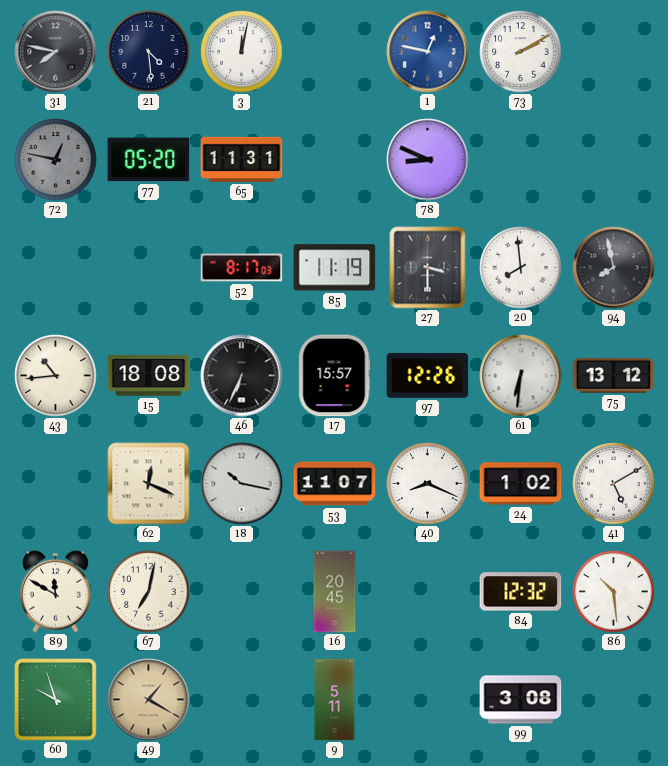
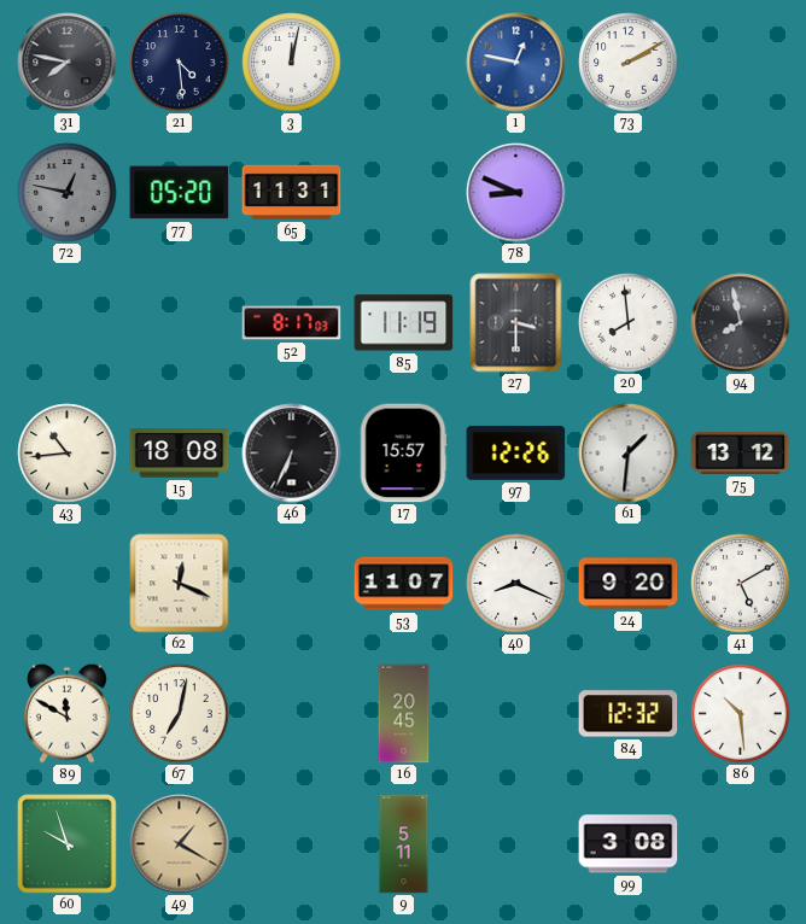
61: 6:31 -> 1:31
18: 10:17 -> none
24: 1:02 -> 9:20
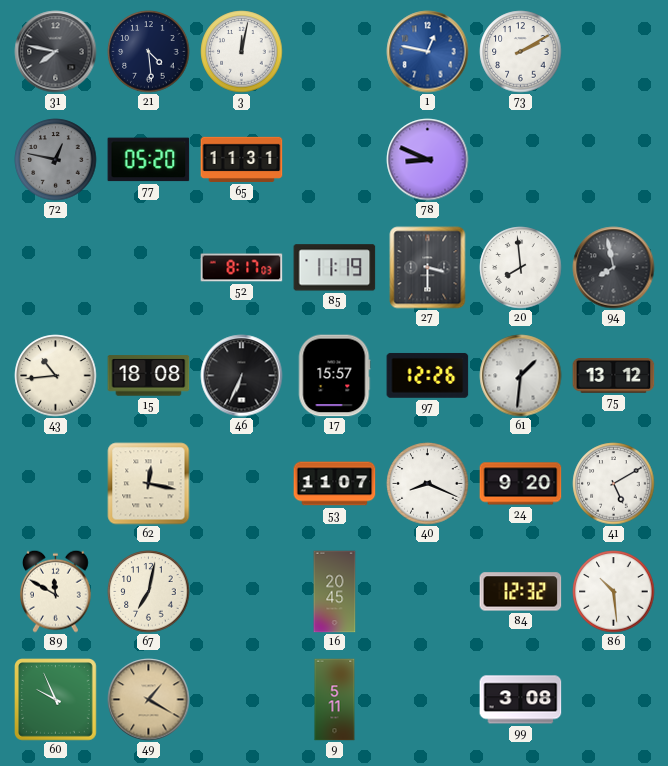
62: 12:19 -> 12:17
60: 9:57 -> 9:56
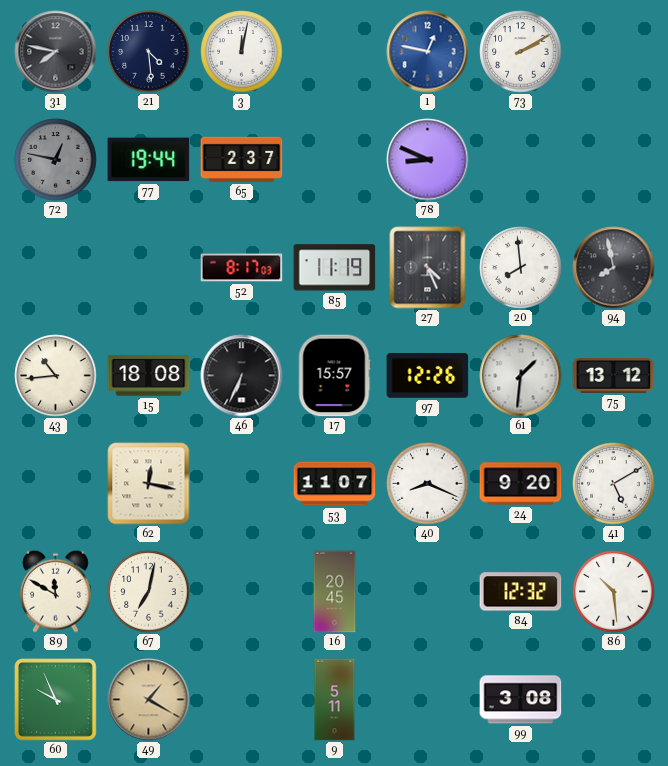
77: 05:20 -> 19:44
65: 11:31 -> 2:37
27: 3:30 -> 4:26
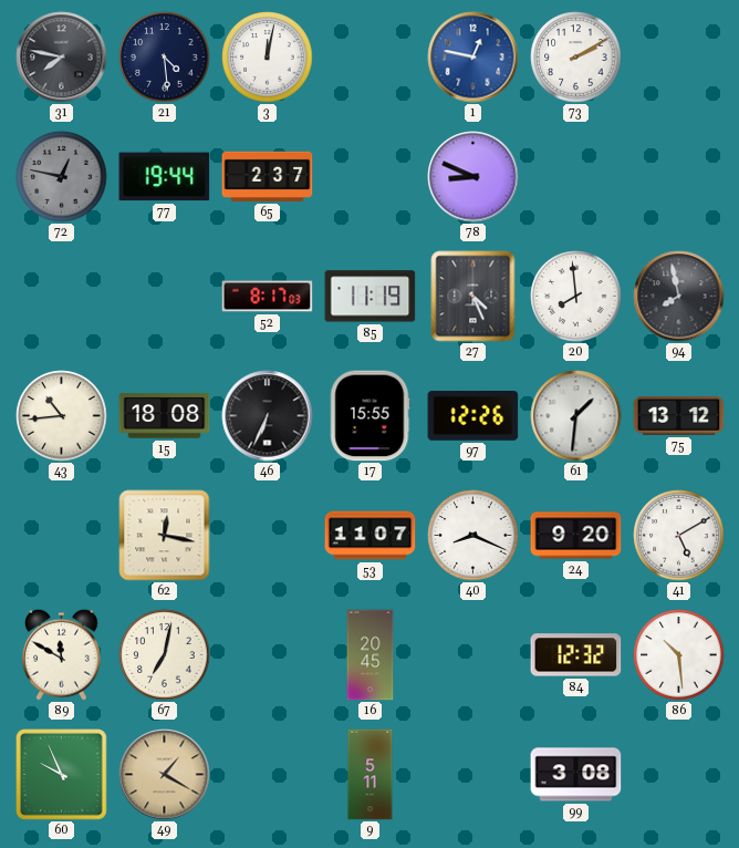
17: 15:57 -> 15:55
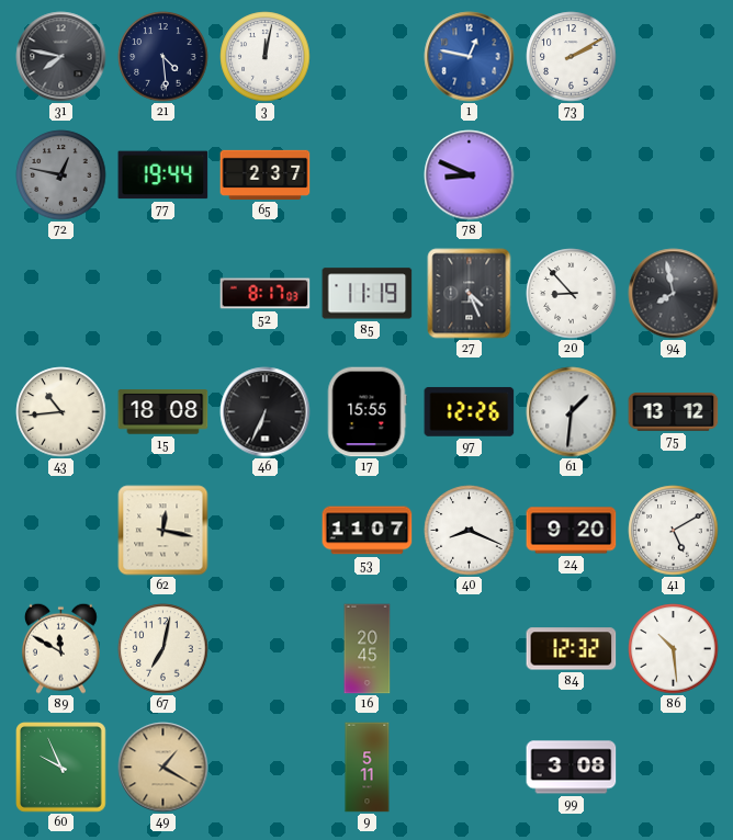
20: 7:59 -> 8:53
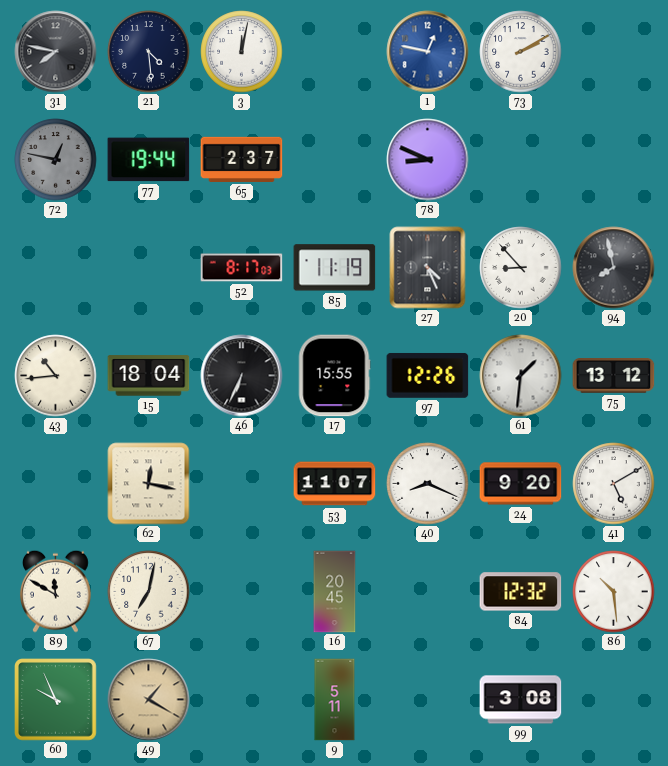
15: 18:08 -> 18:04
